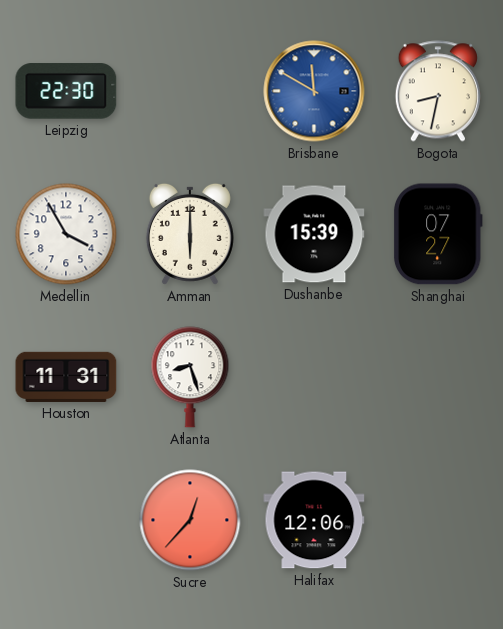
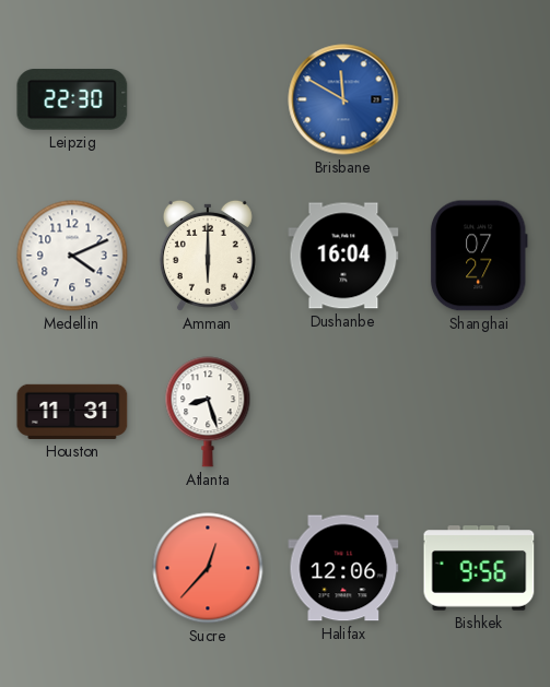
Bogota: 8:32 -> none
Medellin: 3:55 -> 4:11
Dushanbe: 15:39 -> 16:04
Bishkek: none -> 9:56
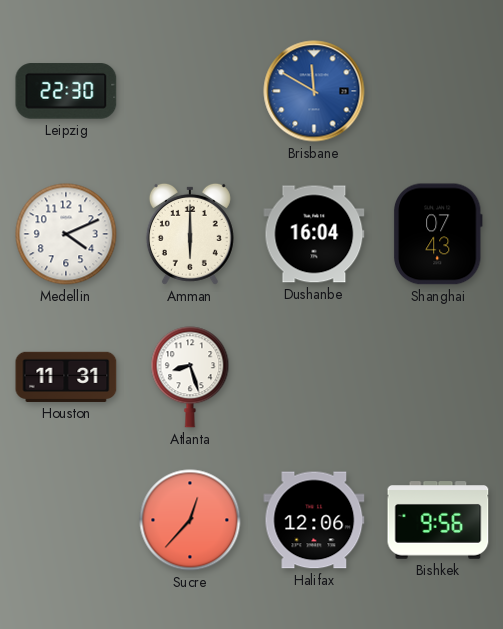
Shanghai: 07:27 -> 07:43
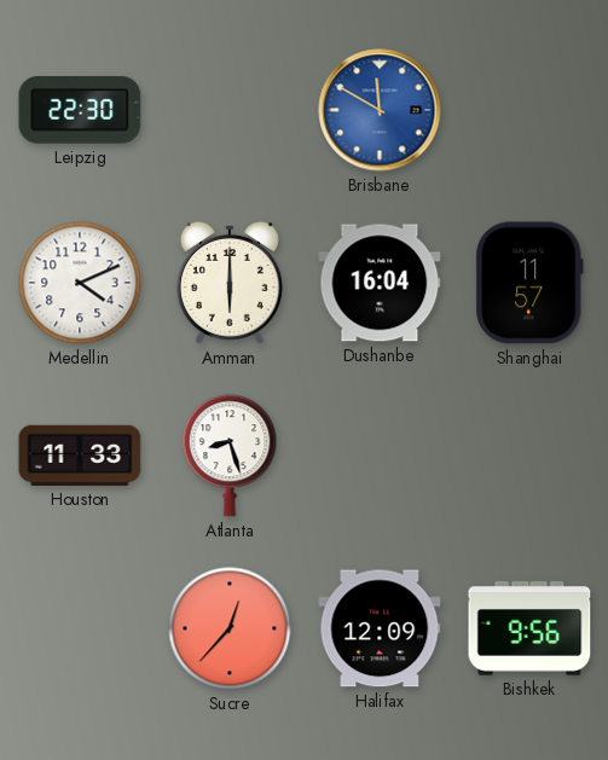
Shanghai: 07:43 -> 11:57
Houston: 11:31 -> 11:33
Halifax: 12:06 -> 12:09
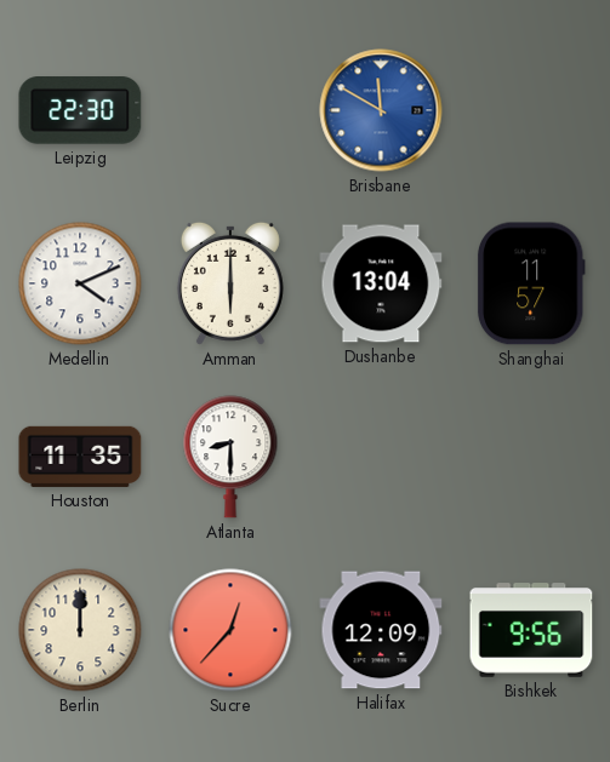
Dushanbe: 16:04 -> 13:04
Houston: 11:33 -> 11:35
Atlanta: 8:27 -> 8:30
Berlin: none -> 12:00
